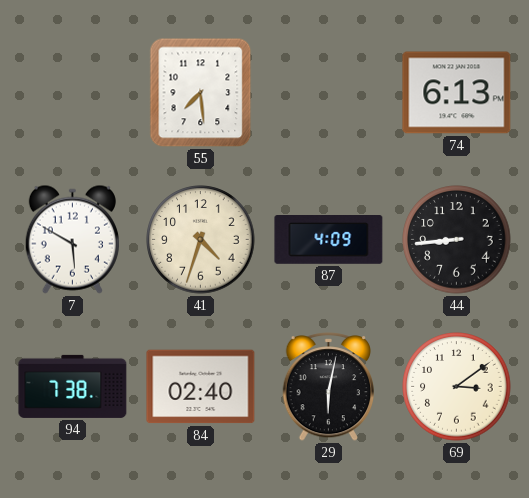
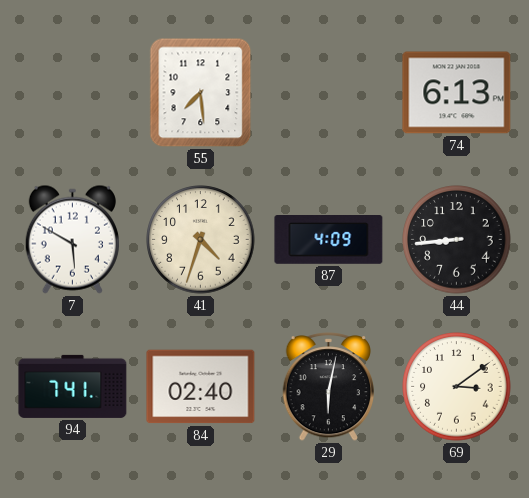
94: 7:38 -> 7:41
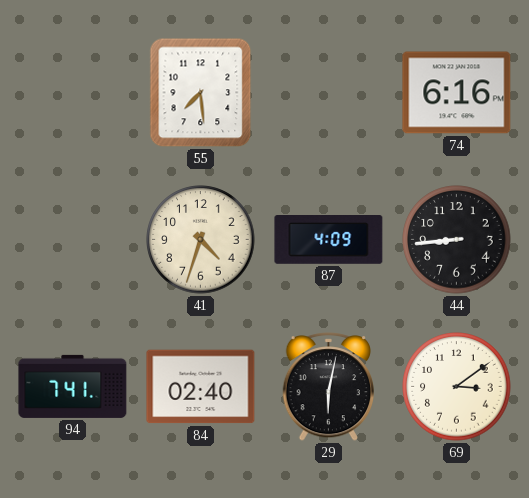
74: 6:13 -> 6:16
7: 5:50 -> none
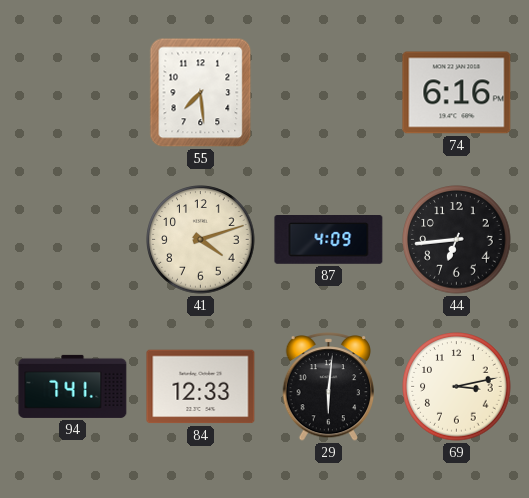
41: 4:33 -> 4:12
44: 8:44 -> 6:44
84: 02:40 -> 12:33
29: 6:02 -> 6:01
69: 3:09 -> 3:13
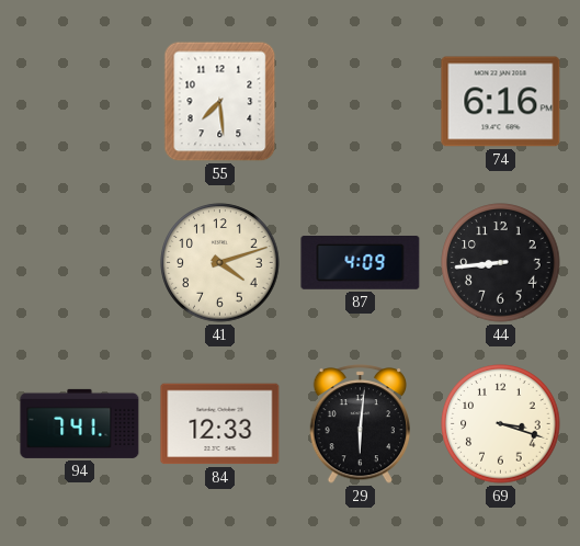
44: 6:44 -> 8:44
69: 3:13 -> 3:18
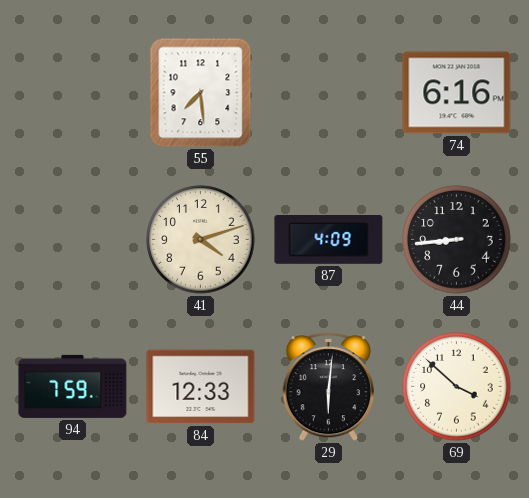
94: 7:41 -> 7:59
69: 3:18 -> 3:52
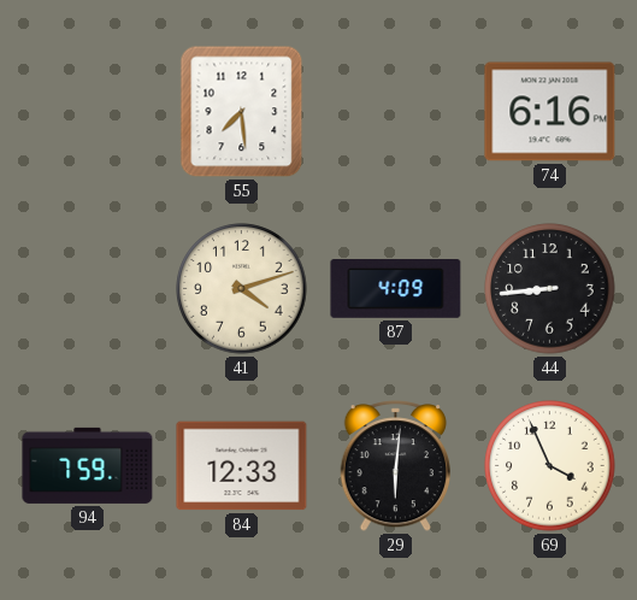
69: 3:52 -> 3:56
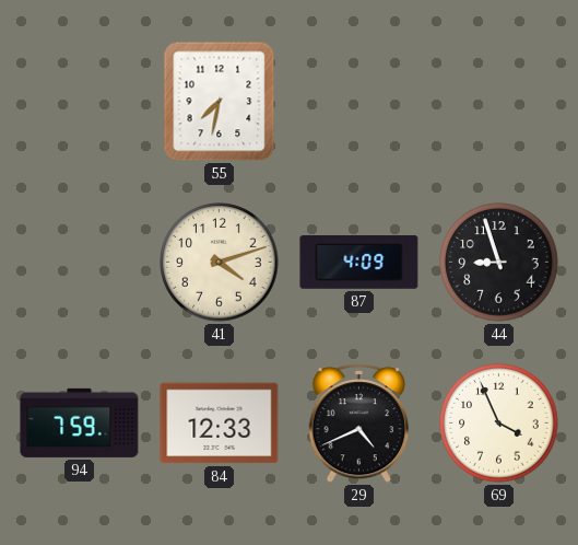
55: 7:29 -> 7:32
74: 6:16 -> none
44: 8:44 -> 8:57
29: 6:01 -> 4:41
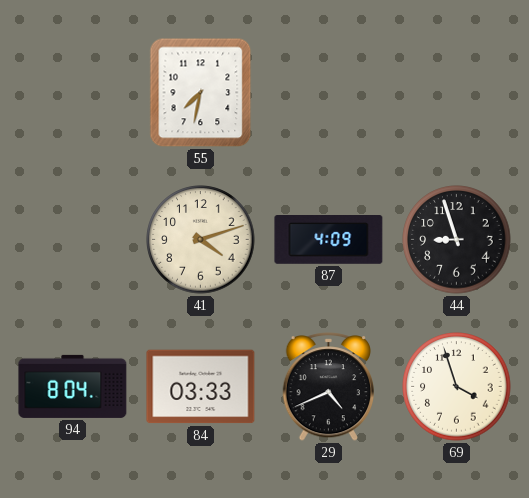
94: 7:59 -> 8:04
84: 12:33 -> 03:33
69: 3:56 -> 3:57
